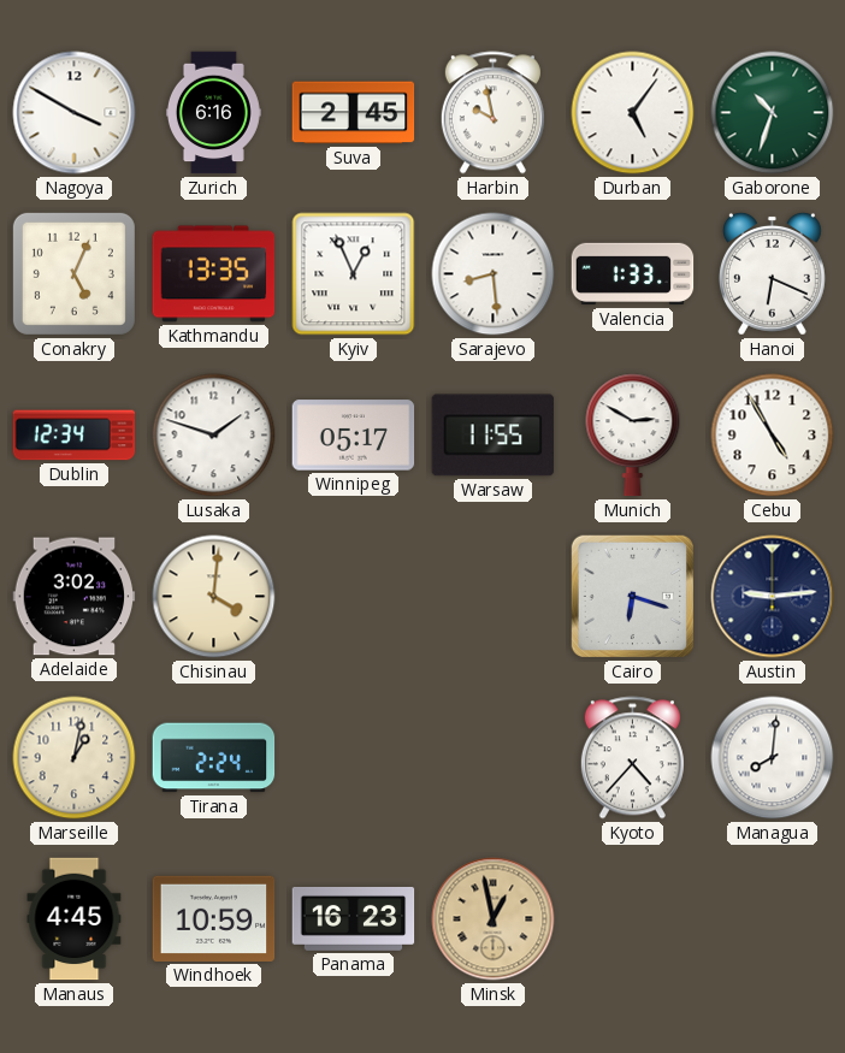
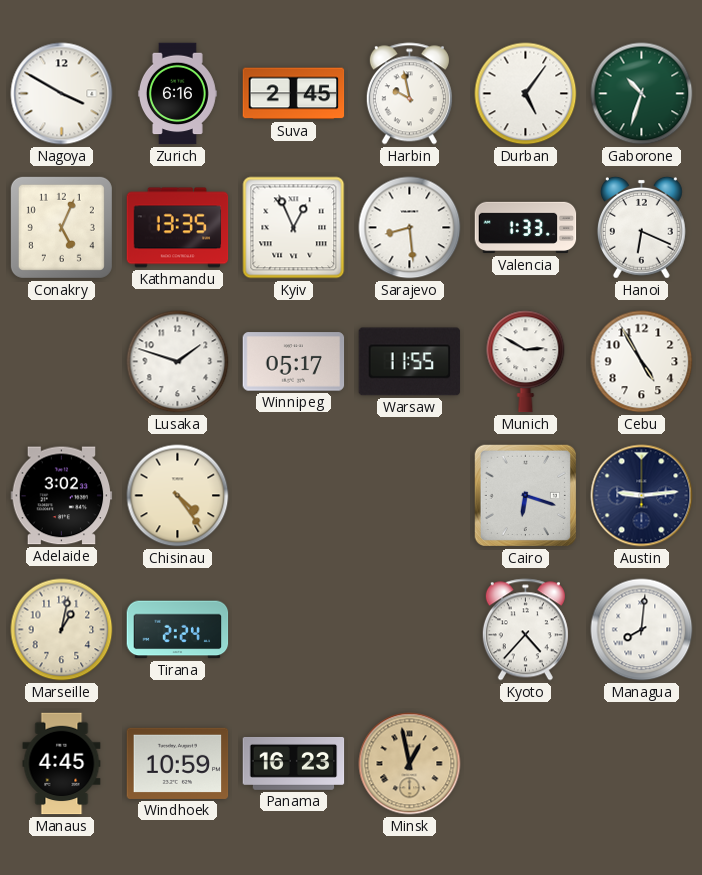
Dublin: 12:34 -> none
Chisinau: 4:01 -> 4:24
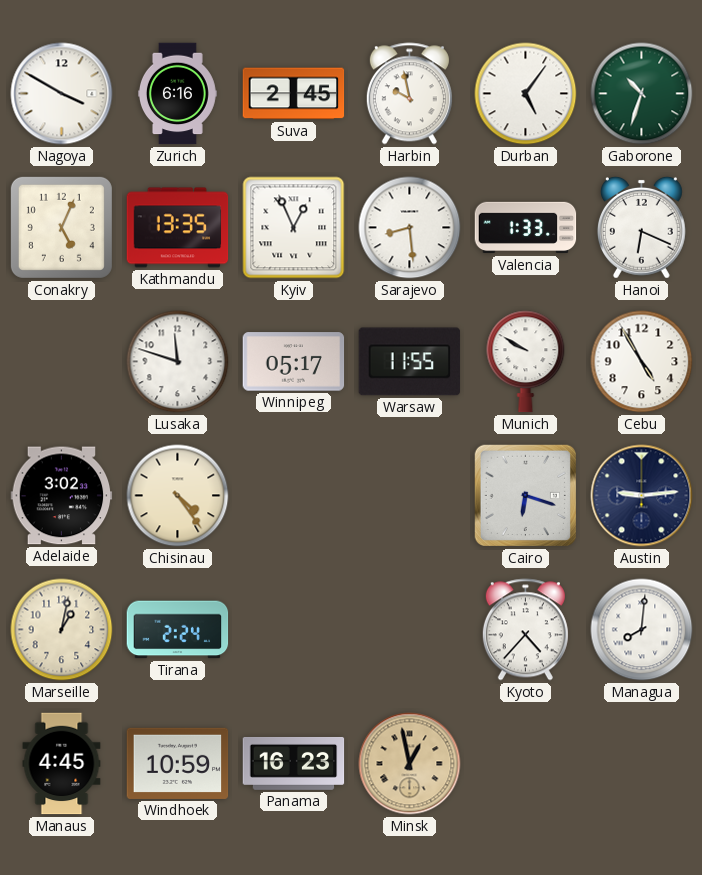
Lusaka: 1:48 -> 11:48
Munich: 2:50 -> 9:50
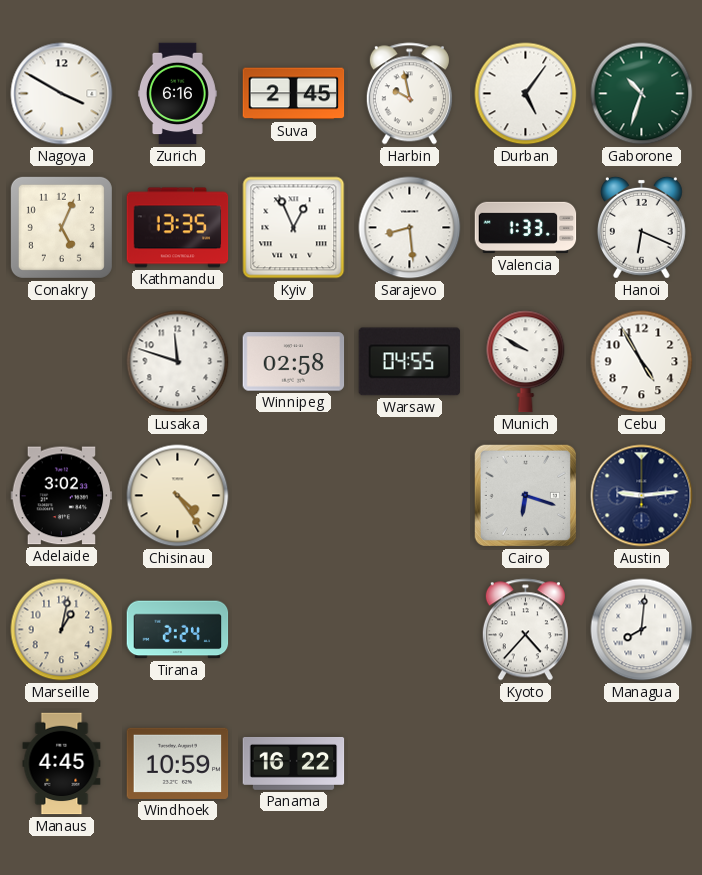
Winnipeg: 05:17 -> 02:58
Warsaw: 11:55 -> 04:55
Panama: 16:23 -> 16:22
Minsk: 12:58 -> none
